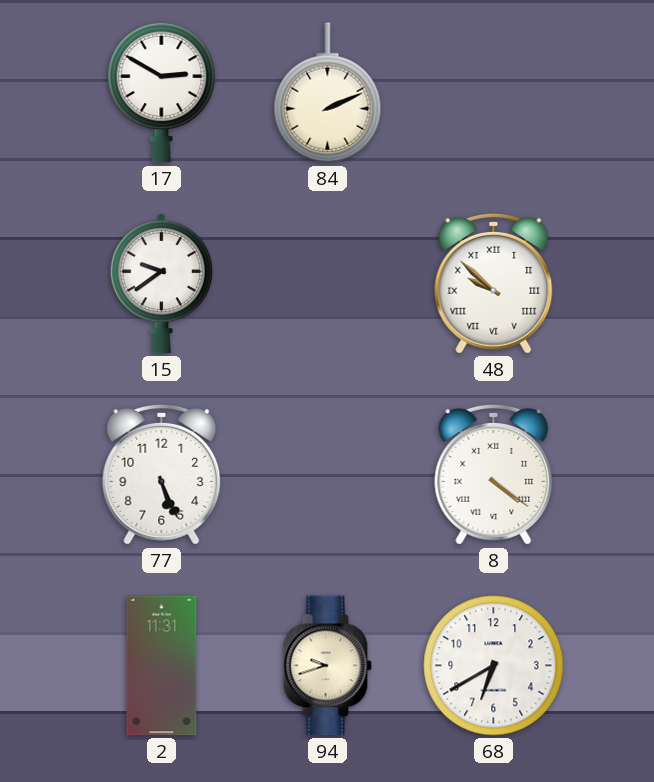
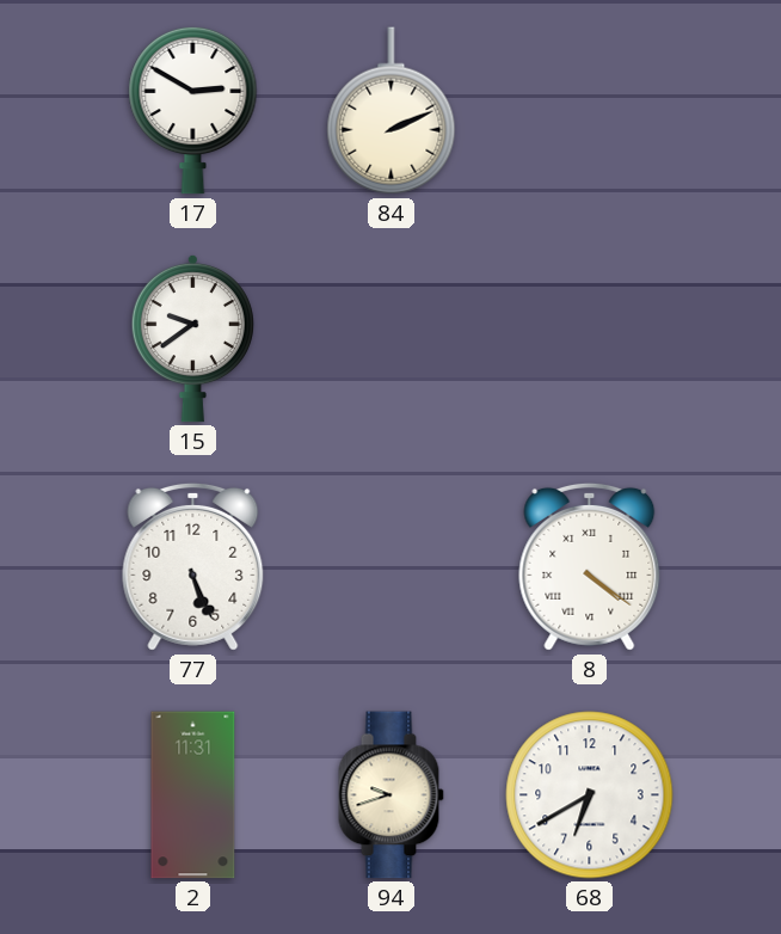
48: 9:52 -> none
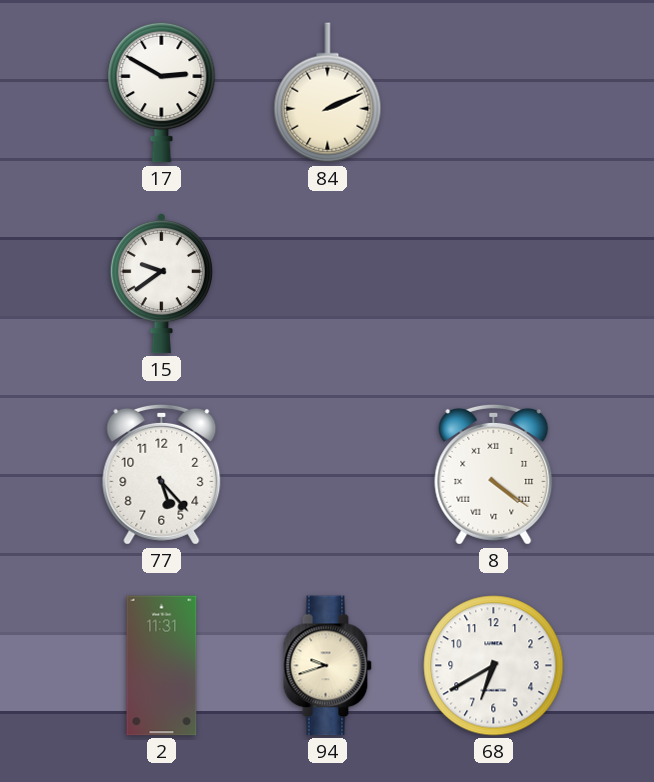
77: 5:26 -> 5:23
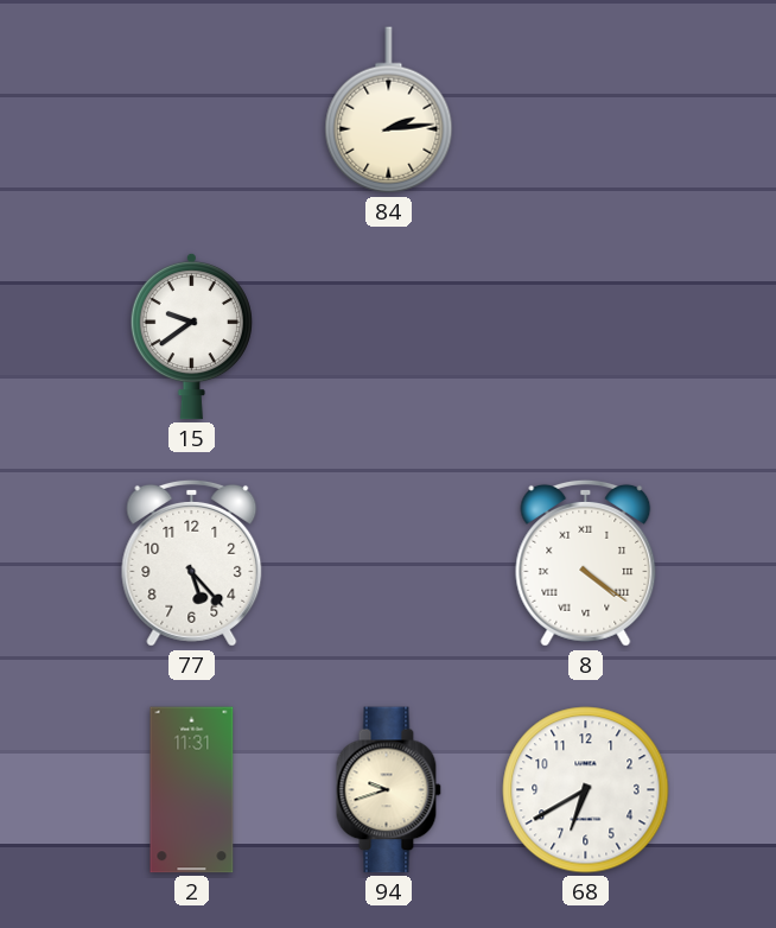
17: 2:50 -> none
84: 2:11 -> 2:14
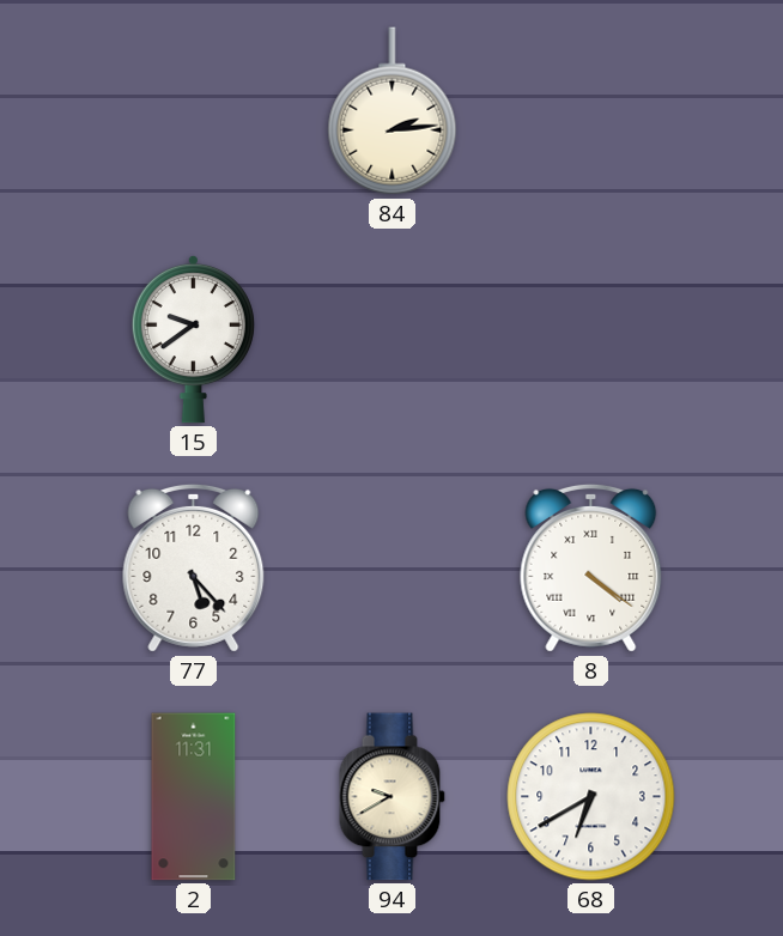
94: 9:42 -> 9:40
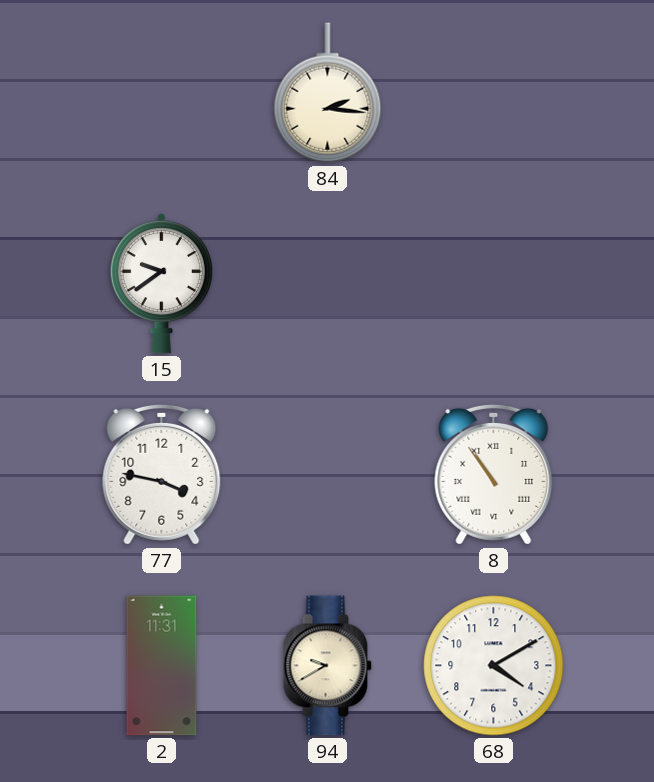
84: 2:14 -> 2:16
77: 5:23 -> 3:47
8: 4:21 -> 10:54
68: 6:40 -> 4:10
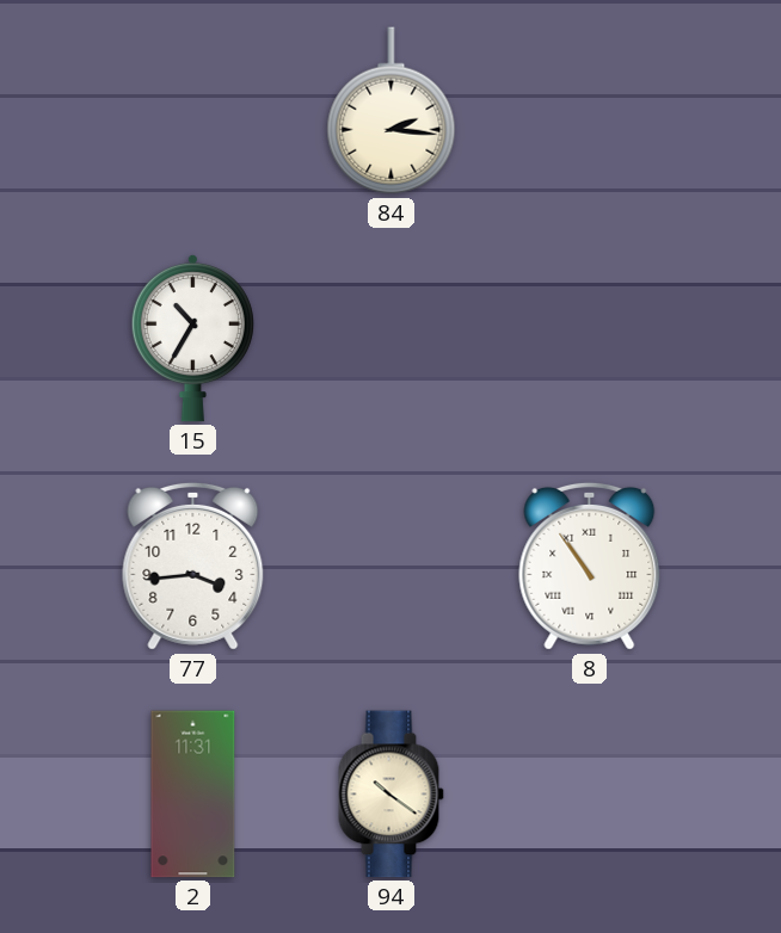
15: 9:39 -> 10:35
77: 3:47 -> 3:44
94: 9:40 -> 10:21
68: 4:10 -> none
